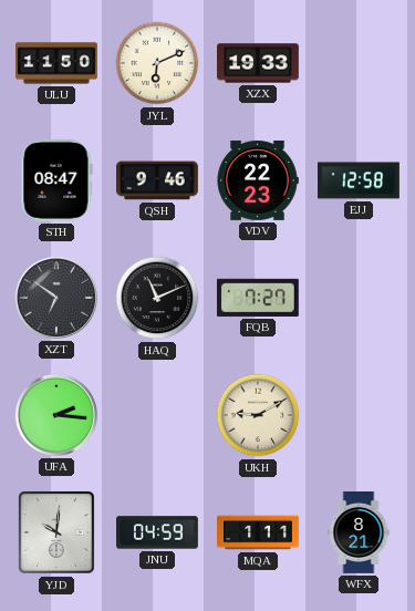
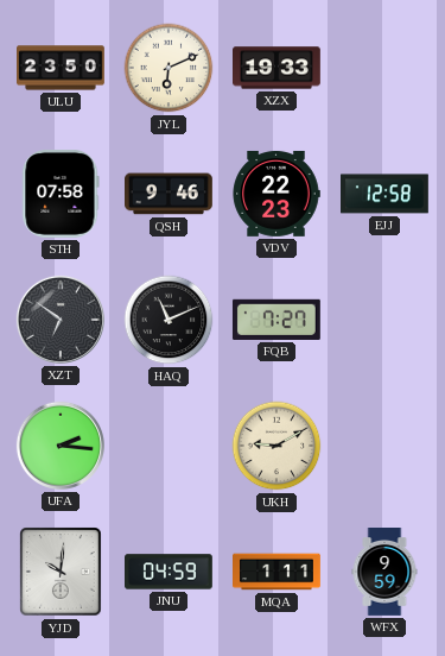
ULU: 11:50 -> 23:50
STH: 08:47 -> 07:58
WFX: 8:21 -> 9:59
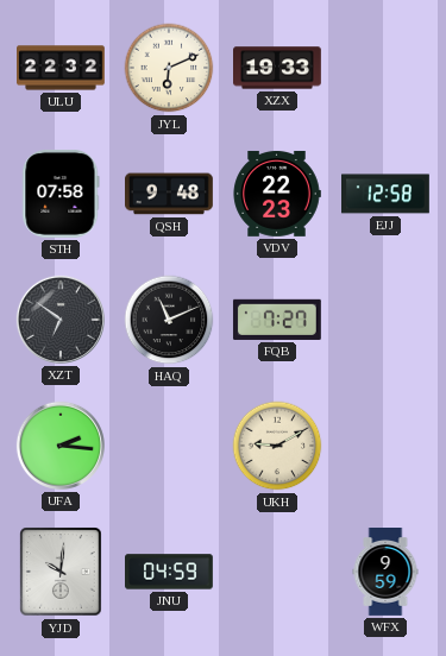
ULU: 23:50 -> 22:32
QSH: 9:46 -> 9:48
MQA: 1:11 -> none
